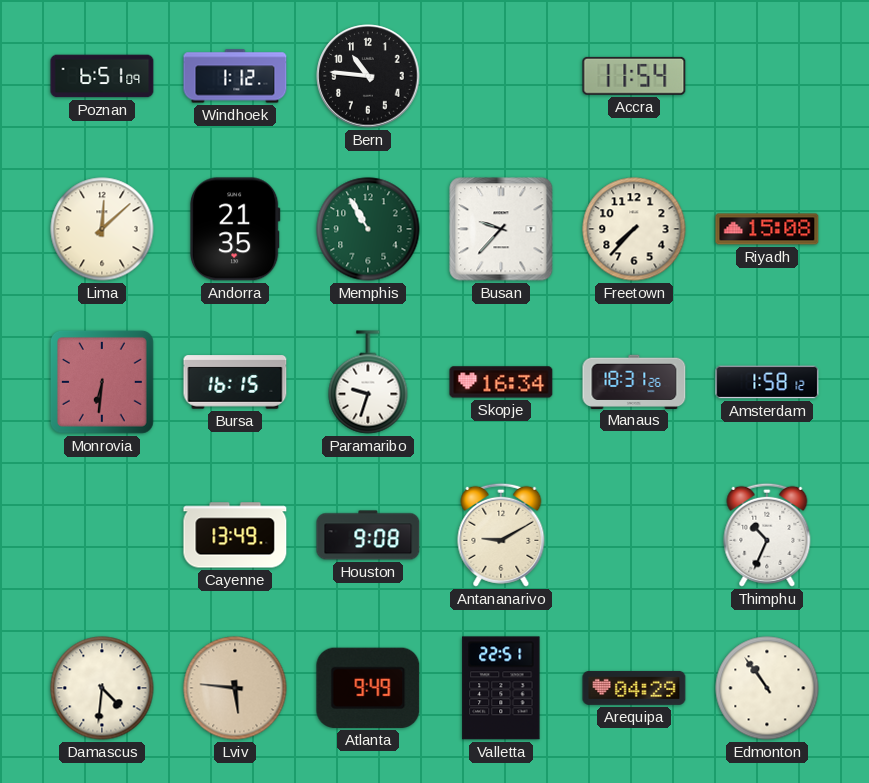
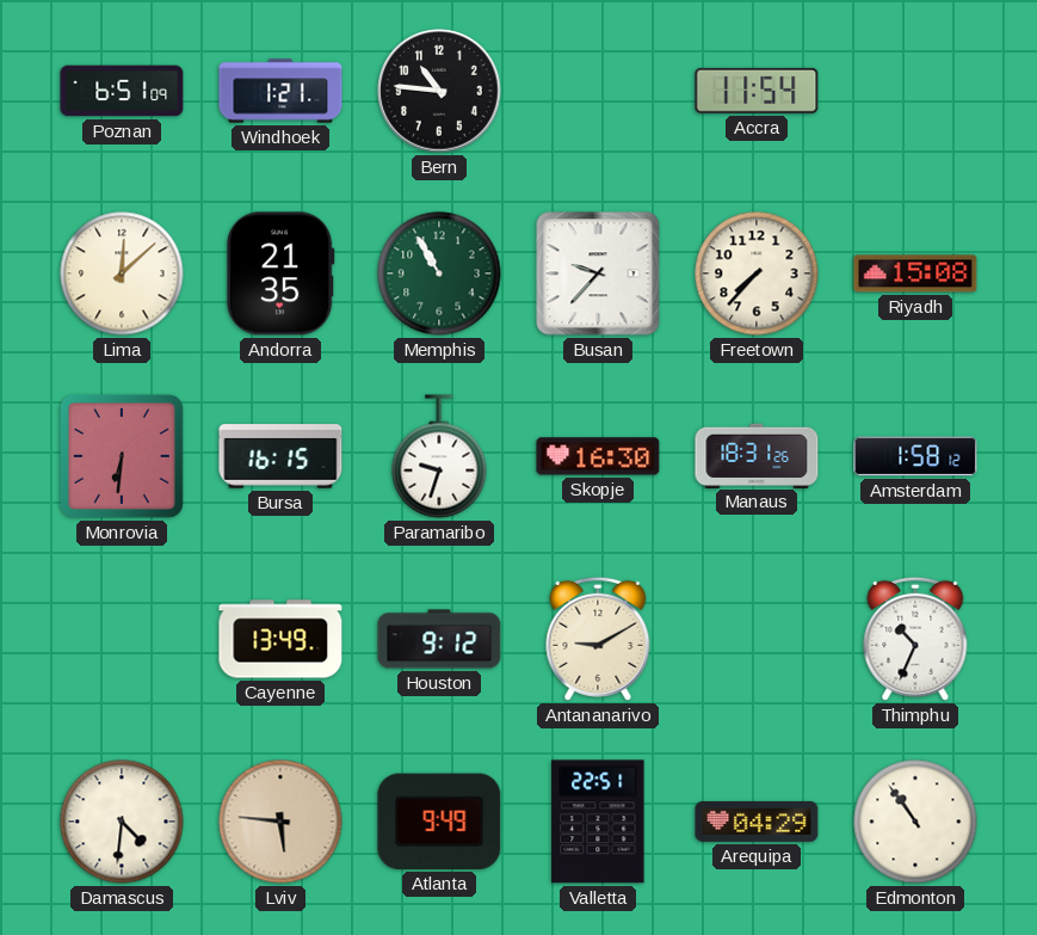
Windhoek: 1:12 -> 1:21
Skopje: 16:34 -> 16:30
Houston: 9:08 -> 9:12
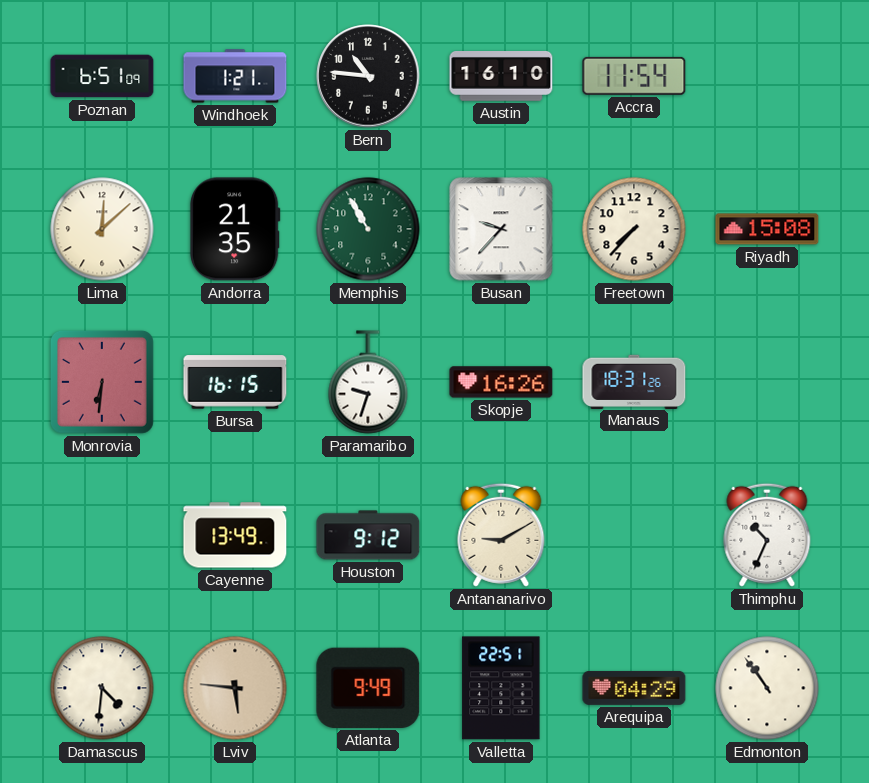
Austin: none -> 16:10
Skopje: 16:30 -> 16:26
Amsterdam: 1:58 -> none
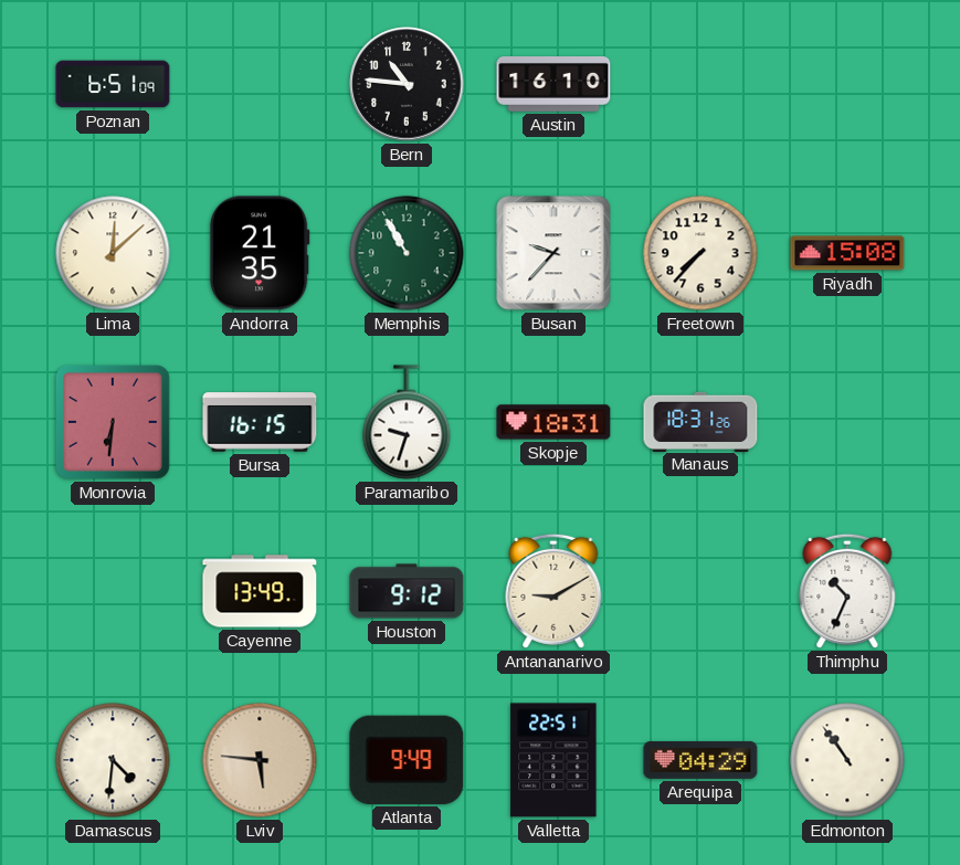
Windhoek: 1:21 -> none
Accra: 11:54 -> none
Skopje: 16:26 -> 18:31
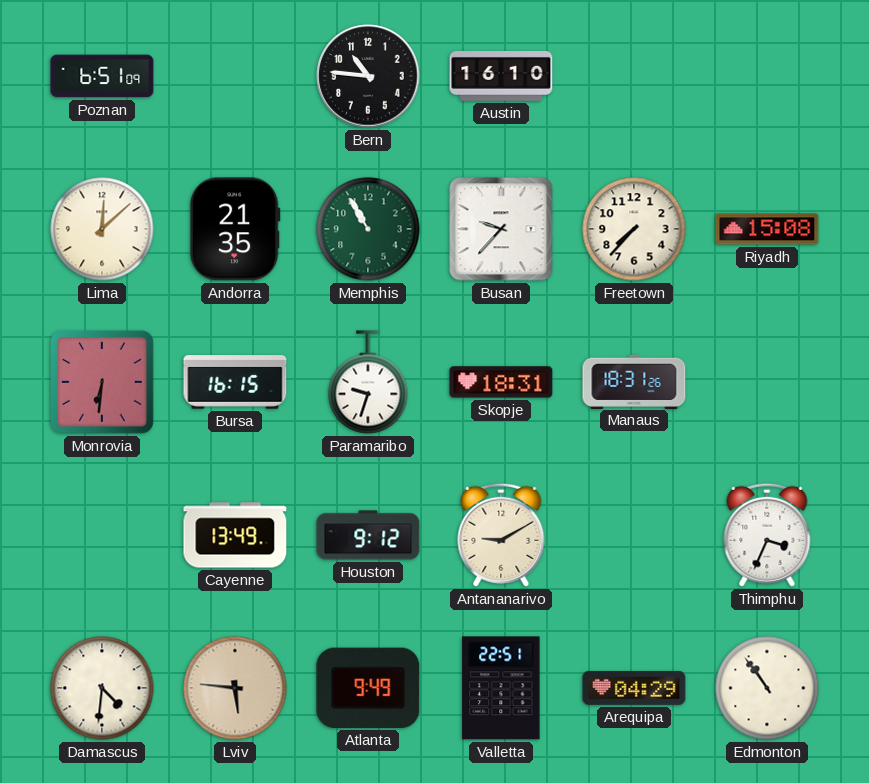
Thimphu: 10:34 -> 3:34
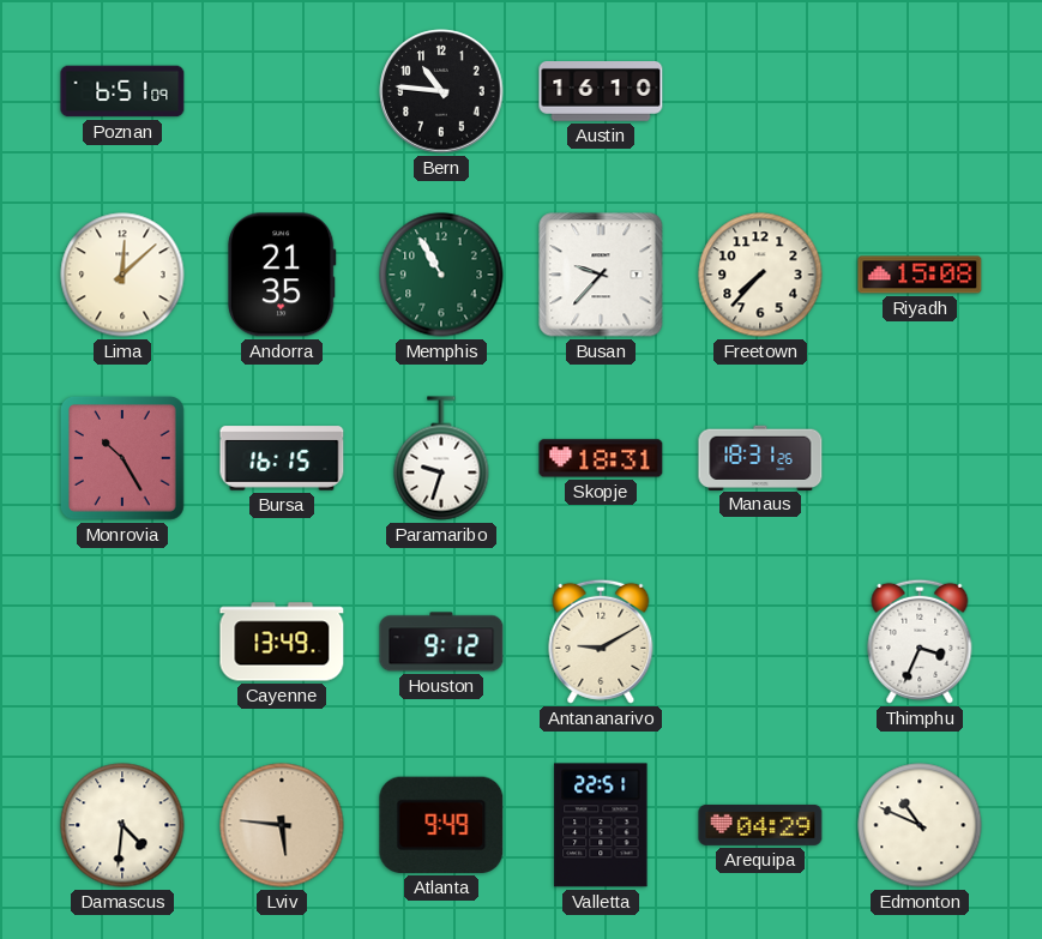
Monrovia: 6:31 -> 10:25
Edmonton: 10:54 -> 10:49
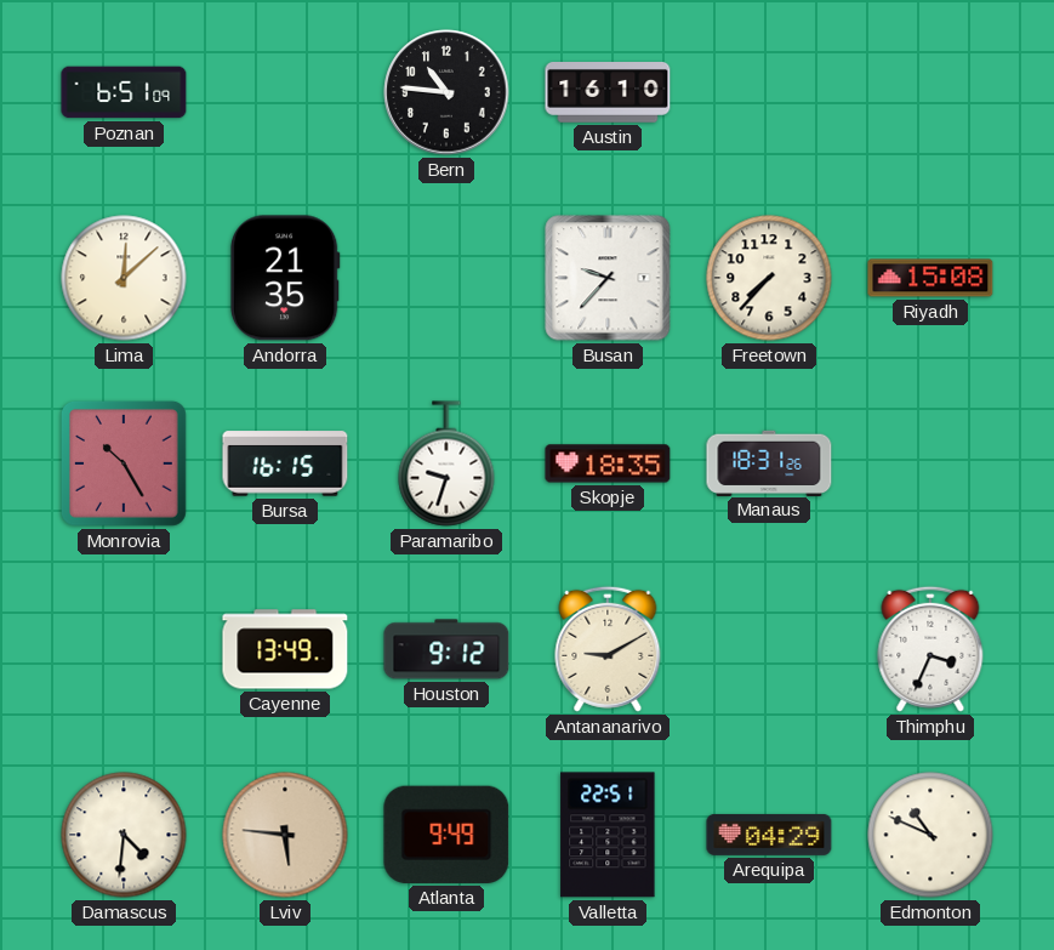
Memphis: 10:55 -> none
Skopje: 18:31 -> 18:35
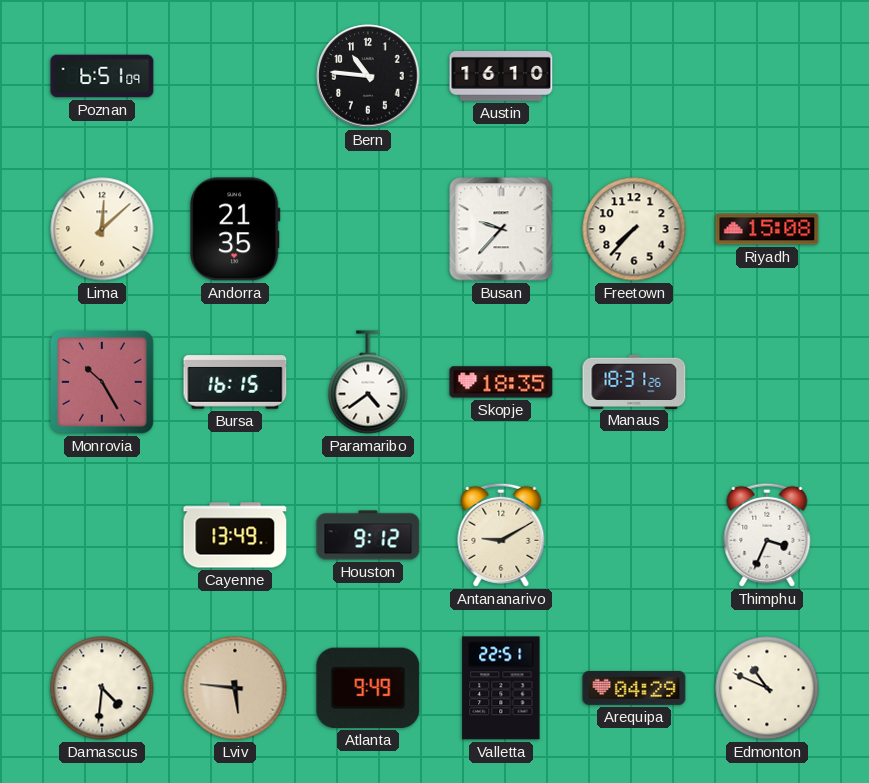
Paramaribo: 9:33 -> 4:39
